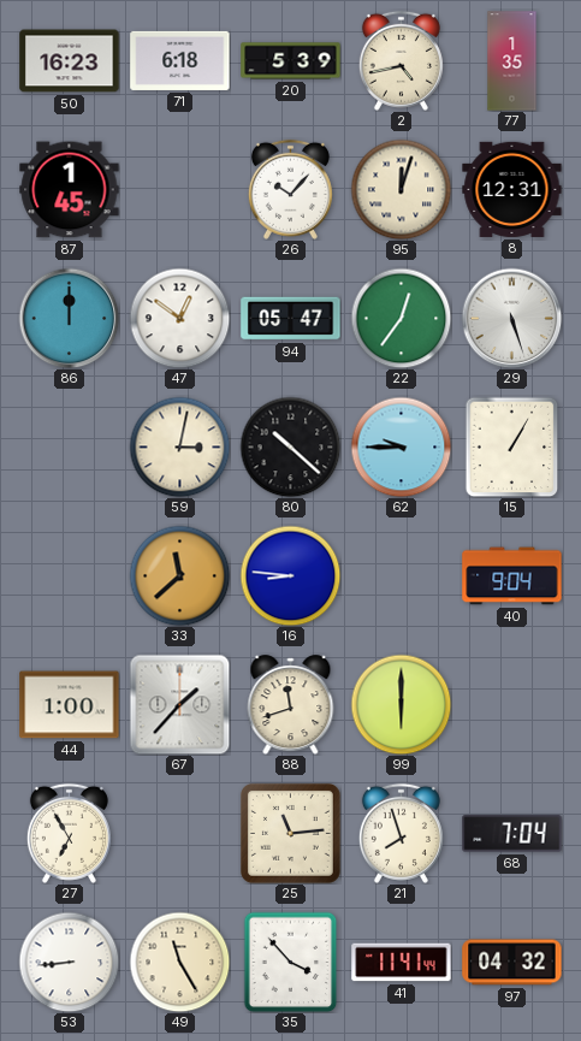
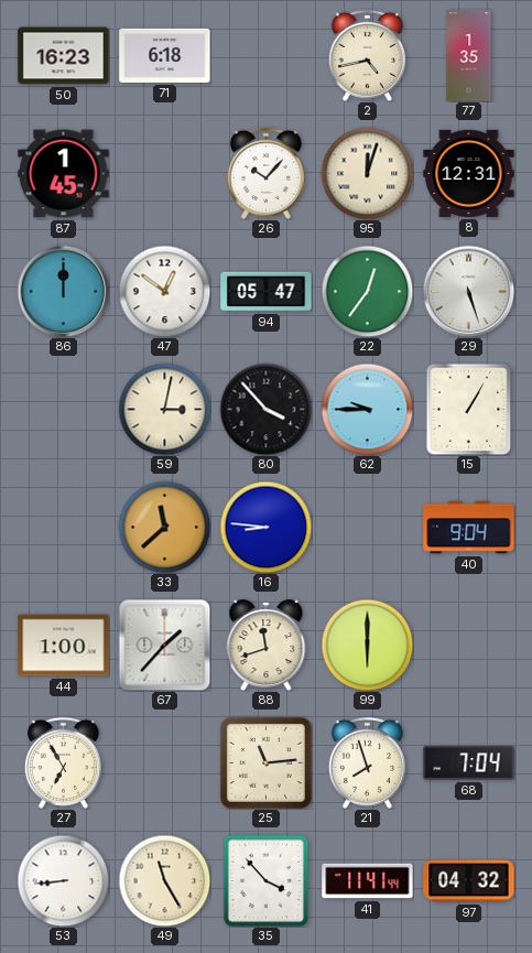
20: 5:39 -> none
80: 10:22 -> 3:53
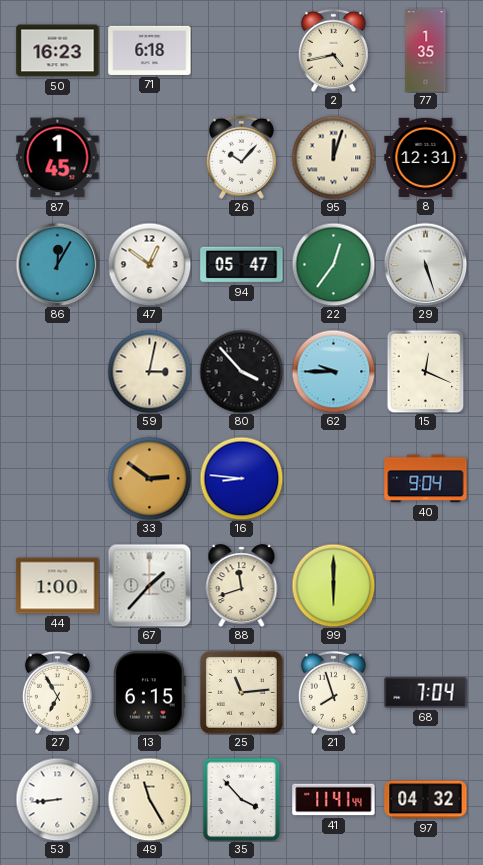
86: 12:00 -> 12:05
15: 1:05 -> 12:19
33: 11:38 -> 2:51
13: none -> 6:15
